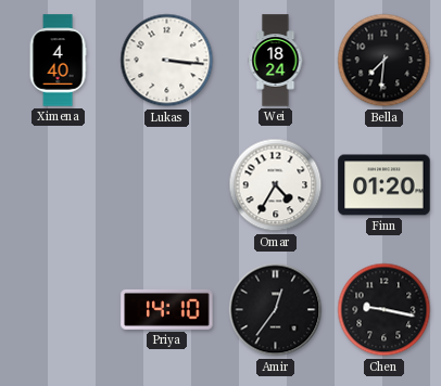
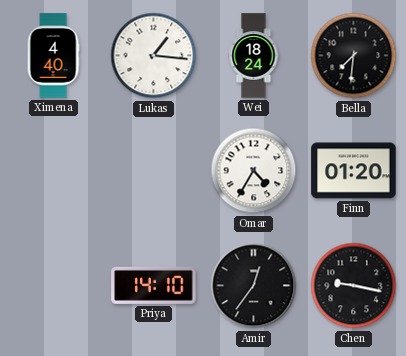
Lukas: 3:16 -> 1:16
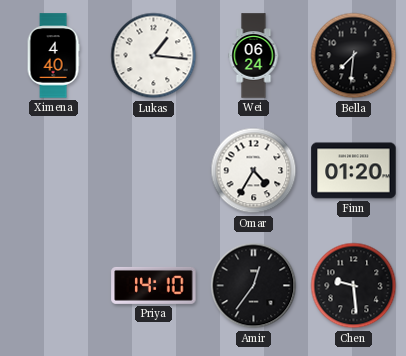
Wei: 18:24 -> 06:24
Chen: 9:17 -> 9:29
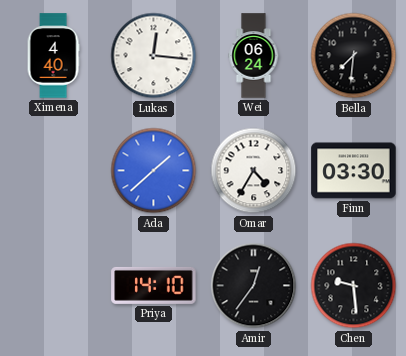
Lukas: 1:16 -> 12:16
Ada: none -> 1:38
Finn: 01:20 -> 03:30
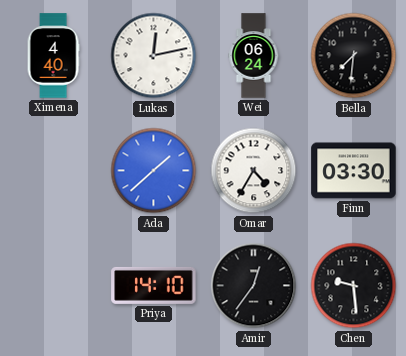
Lukas: 12:16 -> 12:13
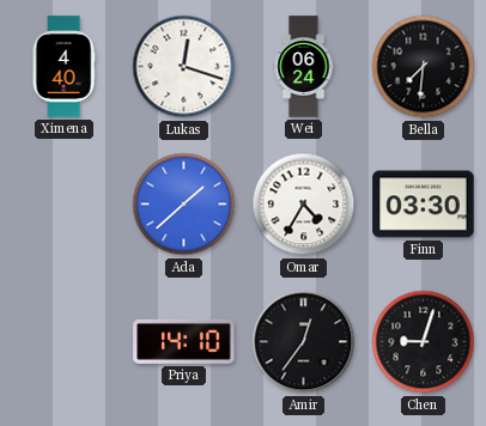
Lukas: 12:13 -> 12:18
Chen: 9:29 -> 9:03
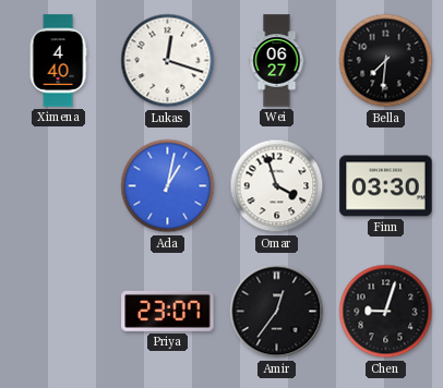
Wei: 06:24 -> 06:27
Ada: 1:38 -> 1:02
Omar: 4:35 -> 3:57
Priya: 14:10 -> 23:07
